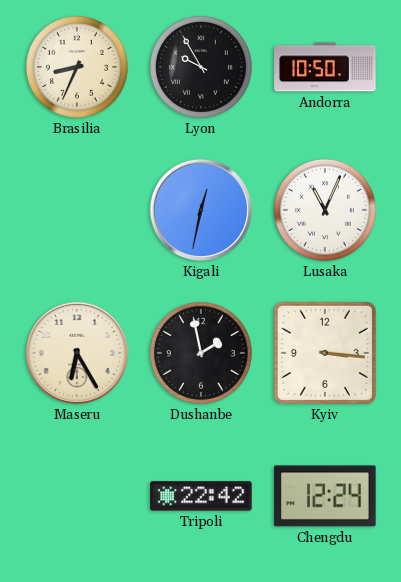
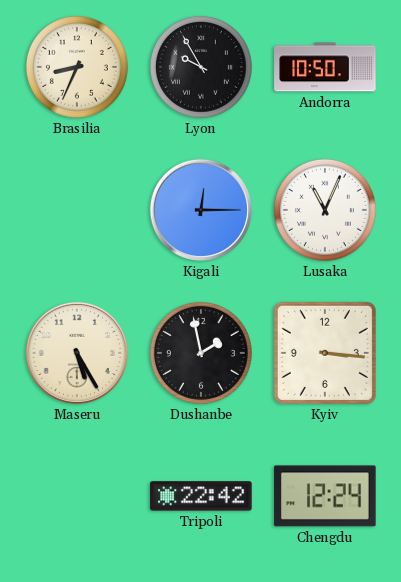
Kigali: 12:32 -> 12:15
Maseru: 6:25 -> 5:25
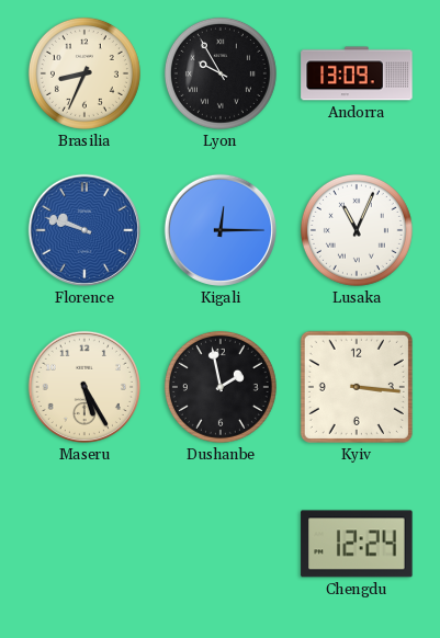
Andorra: 10:50 -> 13:09
Florence: none -> 9:48
Tripoli: 22:42 -> none
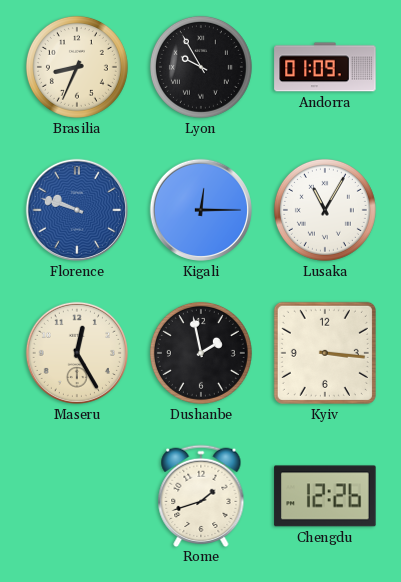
Andorra: 13:09 -> 01:09
Lusaka: 11:04 -> 11:05
Maseru: 5:25 -> 12:25
Rome: none -> 1:42
Chengdu: 12:24 -> 12:26
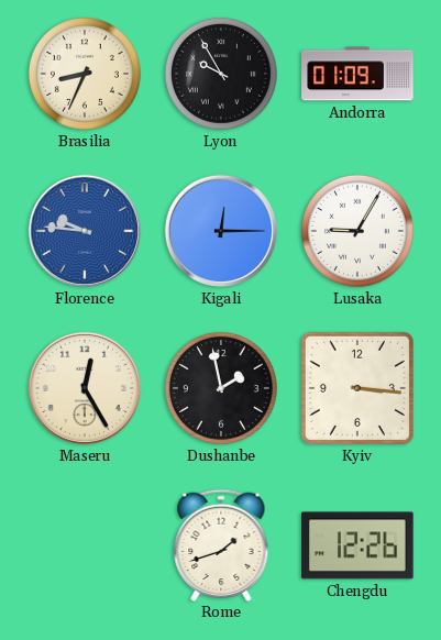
Florence: 9:48 -> 9:46
Lusaka: 11:05 -> 9:05
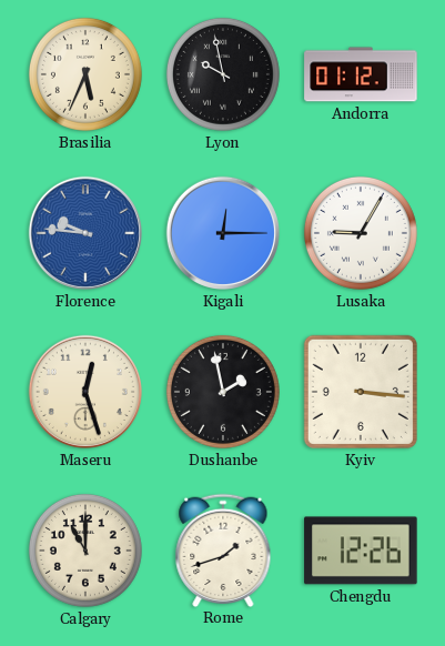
Brasilia: 8:34 -> 5:34
Lyon: 9:55 -> 9:58
Andorra: 01:09 -> 01:12
Maseru: 12:25 -> 12:27
Calgary: none -> 11:00
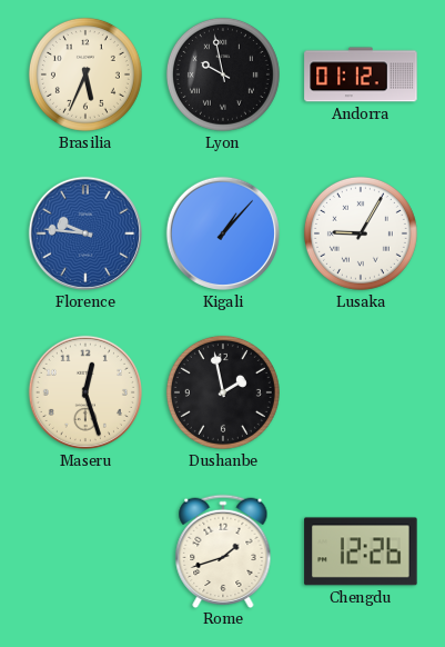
Kigali: 12:15 -> 1:07
Kyiv: 3:16 -> none
Calgary: 11:00 -> none
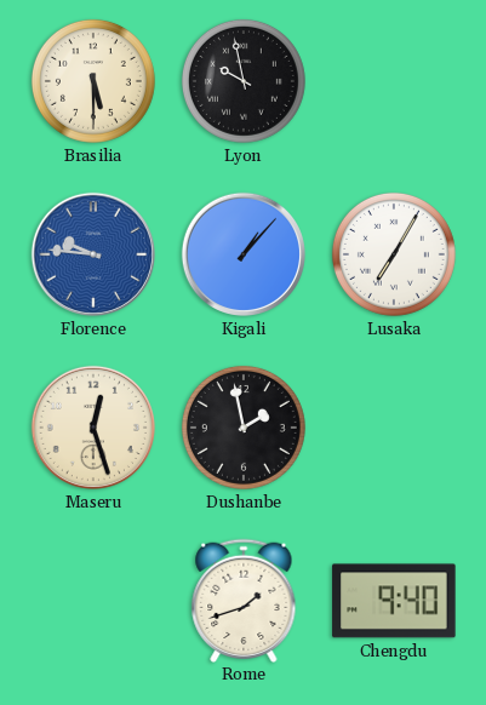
Brasilia: 5:34 -> 5:30
Andorra: 01:12 -> none
Lusaka: 9:05 -> 7:05
Chengdu: 12:26 -> 9:40
